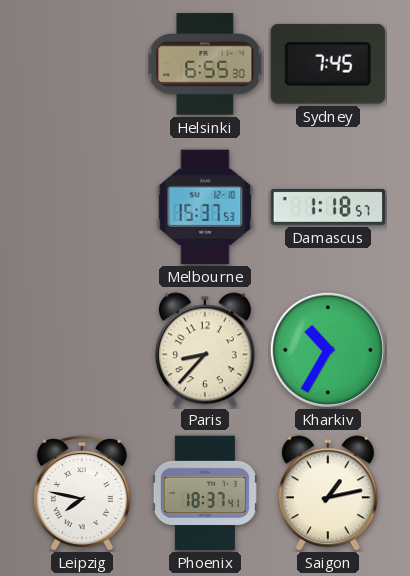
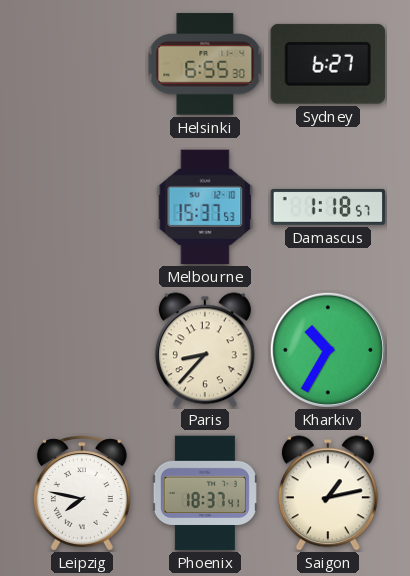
Sydney: 7:45 -> 6:27
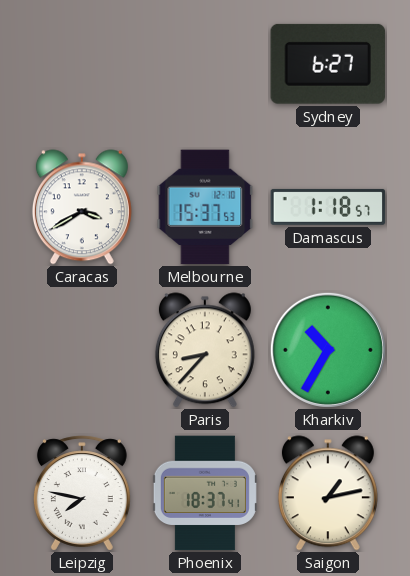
Helsinki: 6:55 -> none
Caracas: none -> 3:40
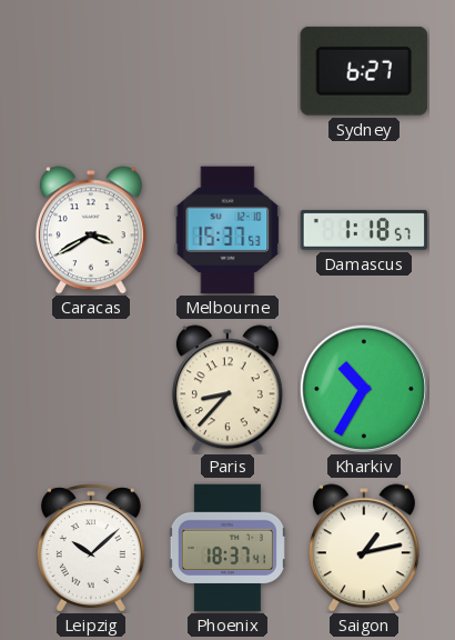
Leipzig: 7:47 -> 10:08
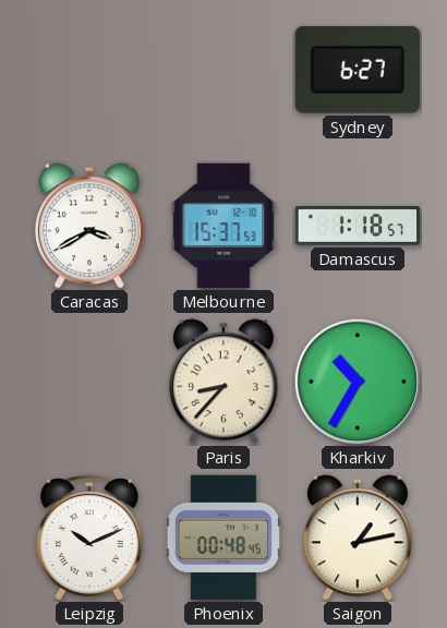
Leipzig: 10:08 -> 10:11
Phoenix: 18:37 -> 00:48
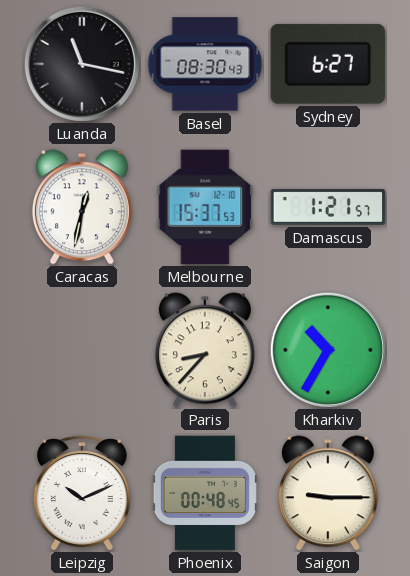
Luanda: none -> 11:17
Basel: none -> 08:30
Caracas: 3:40 -> 12:32
Damascus: 1:18 -> 1:21
Saigon: 1:13 -> 9:15
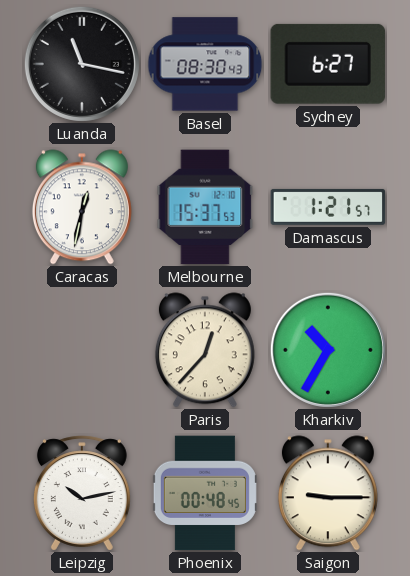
Paris: 8:37 -> 12:37
Leipzig: 10:11 -> 10:13
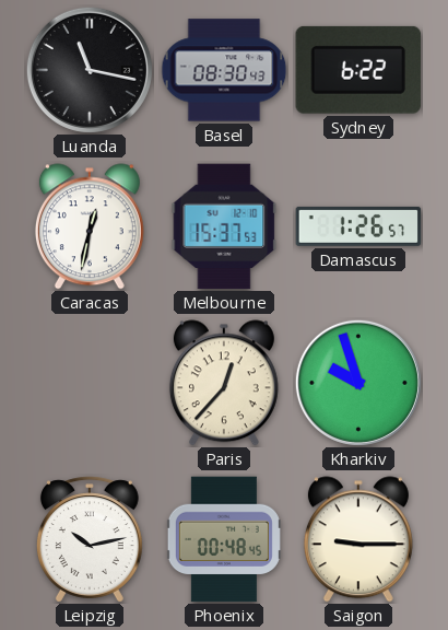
Sydney: 6:27 -> 6:22
Damascus: 1:21 -> 1:26
Kharkiv: 10:35 -> 9:57
